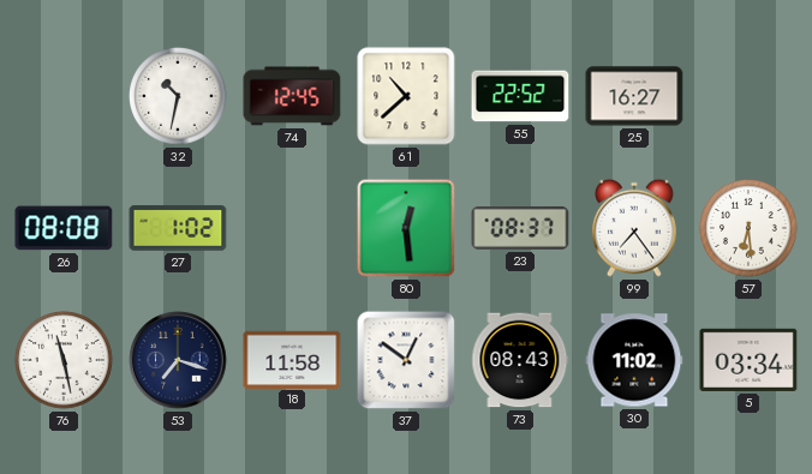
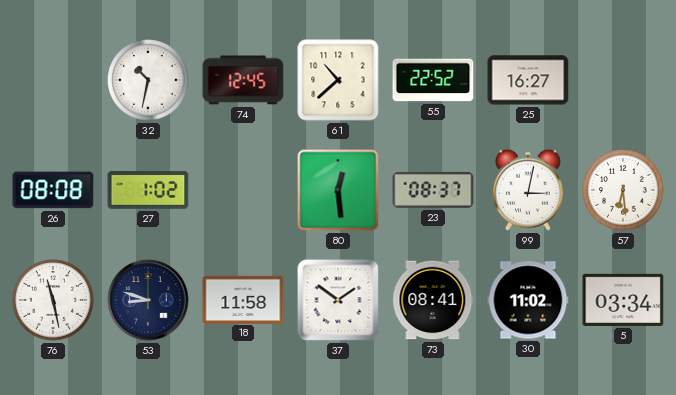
99: 7:24 -> 3:02
53: 7:18 -> 8:48
37: 12:51 -> 1:51
73: 08:43 -> 08:41
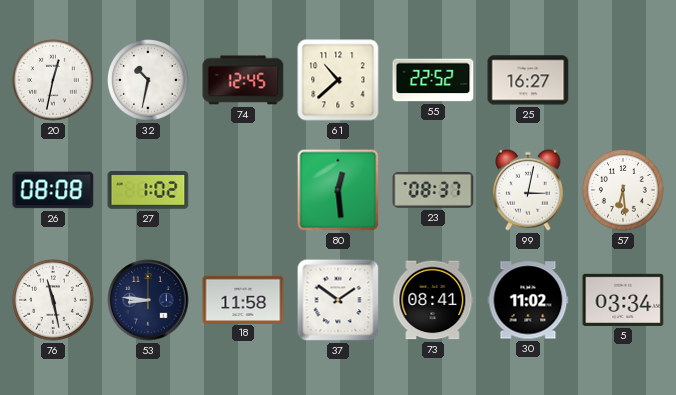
20: none -> 12:32
53: 8:48 -> 8:46
